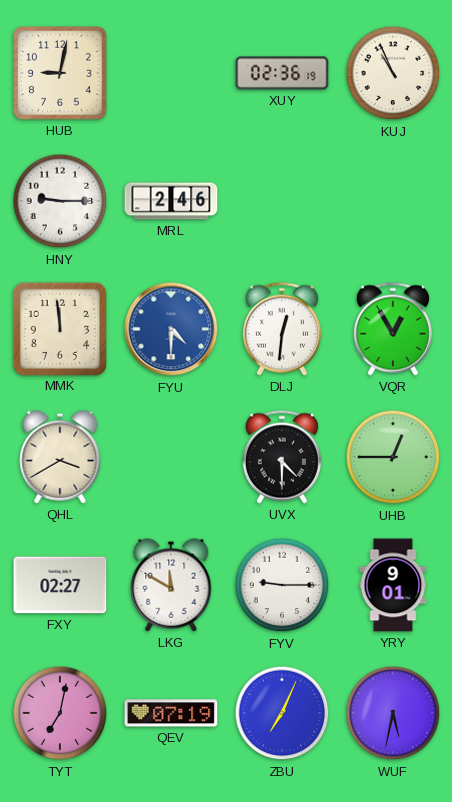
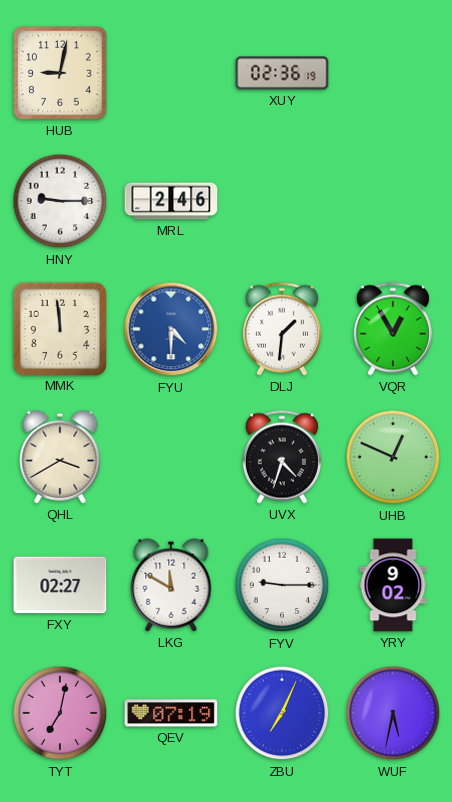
KUJ: 10:56 -> none
DLJ: 12:31 -> 1:31
UVX: 4:30 -> 4:33
UHB: 12:45 -> 12:49
YRY: 9:01 -> 9:02
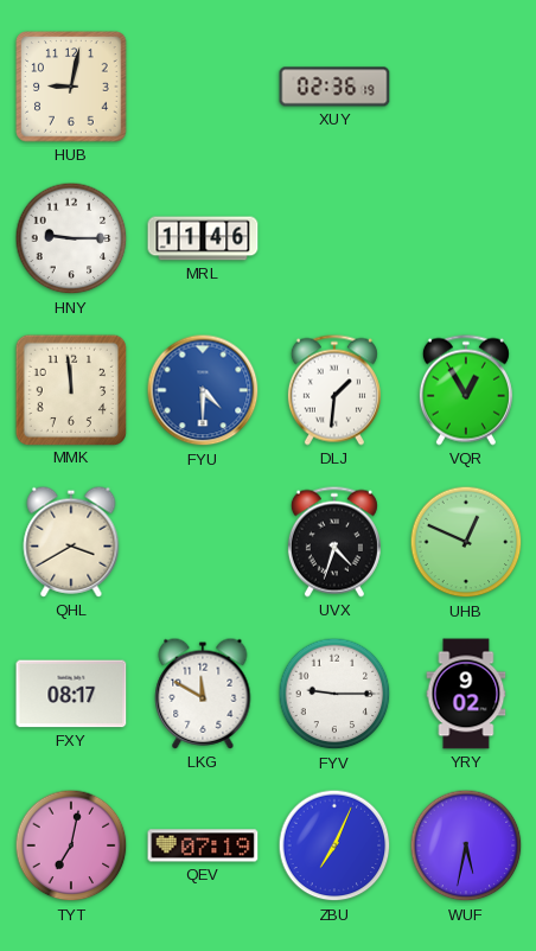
MRL: 2:46 -> 11:46
FXY: 02:27 -> 08:17
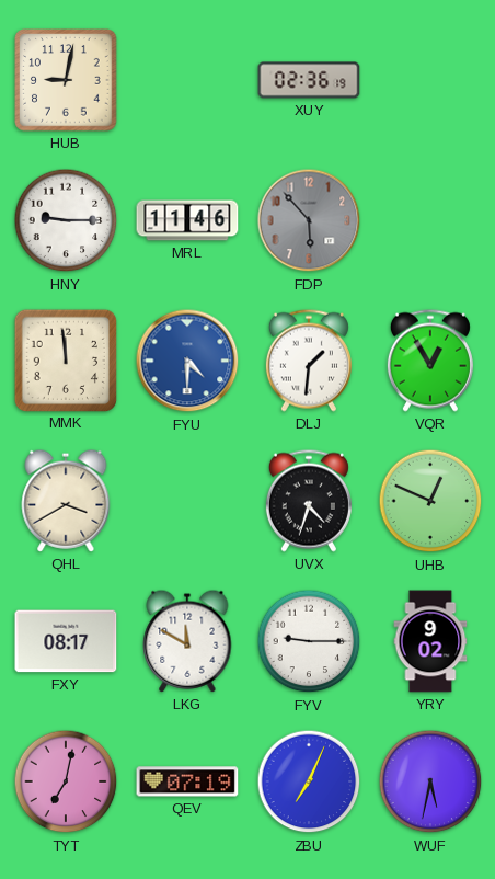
FDP: none -> 5:53
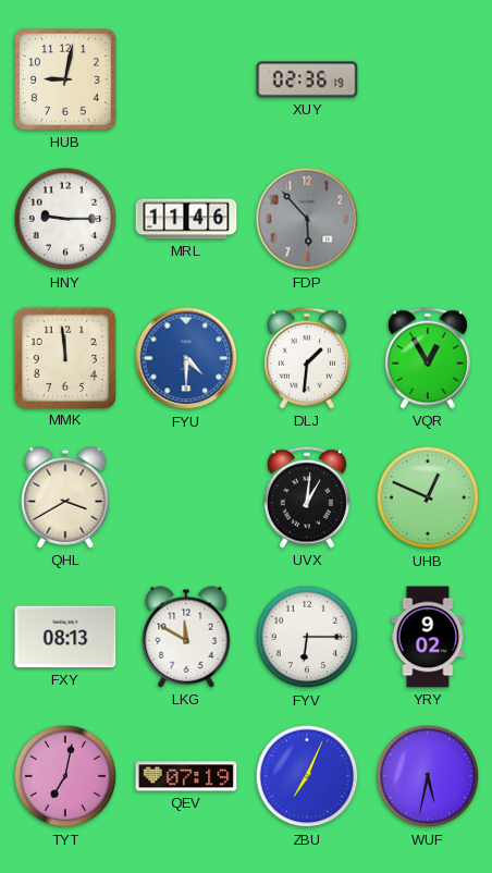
UVX: 4:33 -> 1:01
FXY: 08:17 -> 08:13
FYV: 9:15 -> 6:15
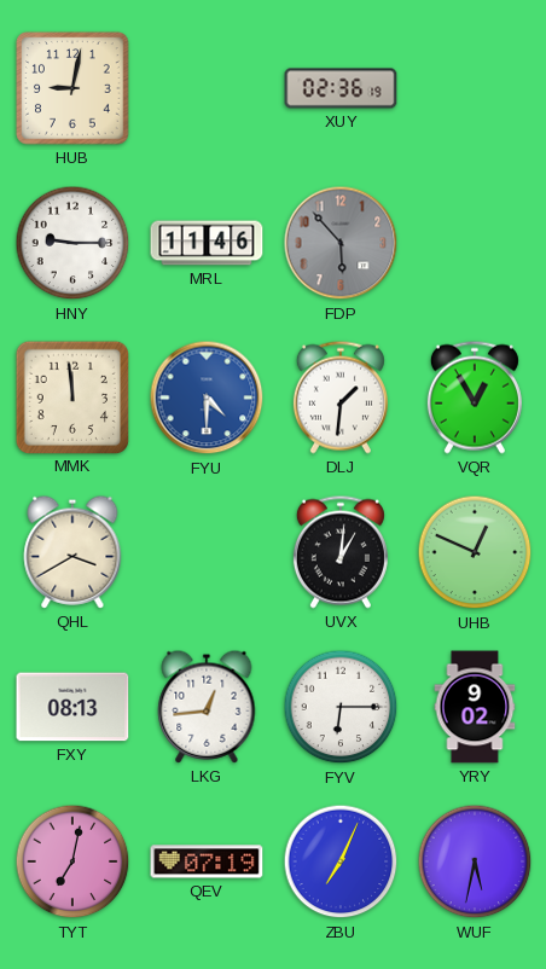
LKG: 11:50 -> 12:44
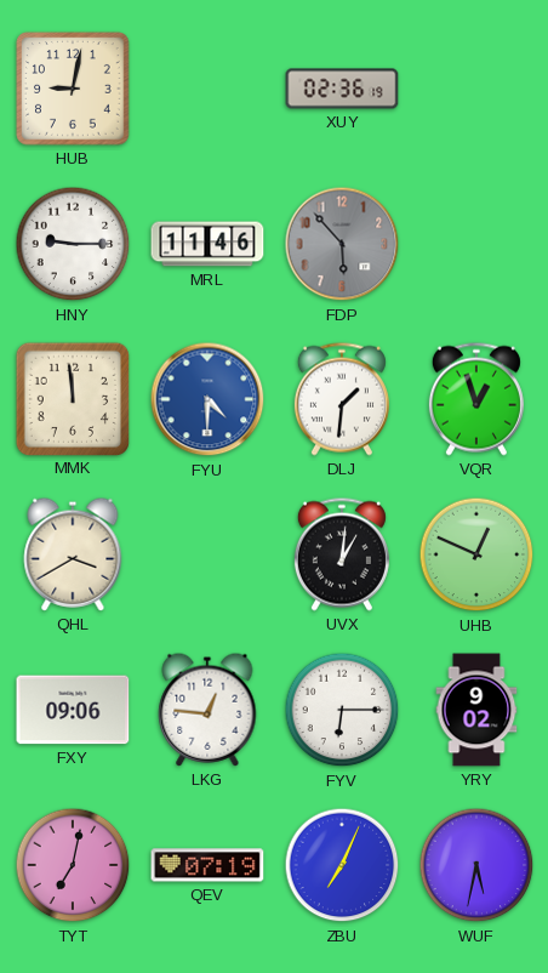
VQR: 12:55 -> 12:57
FXY: 08:13 -> 09:06
LKG: 12:44 -> 12:46
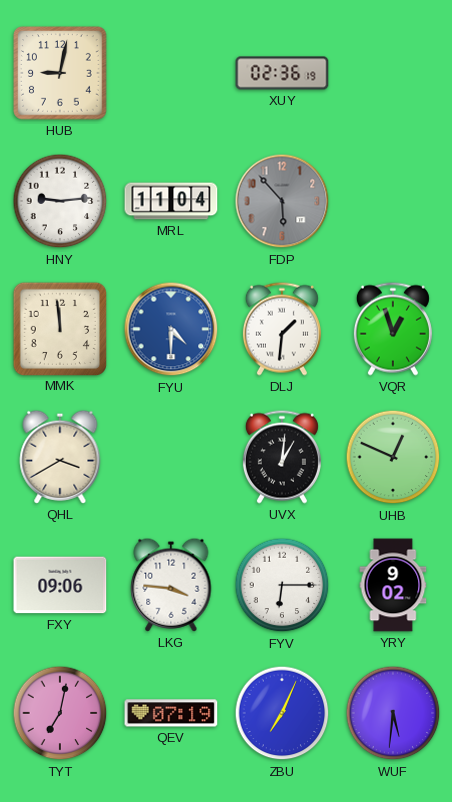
HNY: 9:15 -> 9:14
MRL: 11:46 -> 11:04
LKG: 12:46 -> 3:46
WUF: 5:32 -> 5:31
